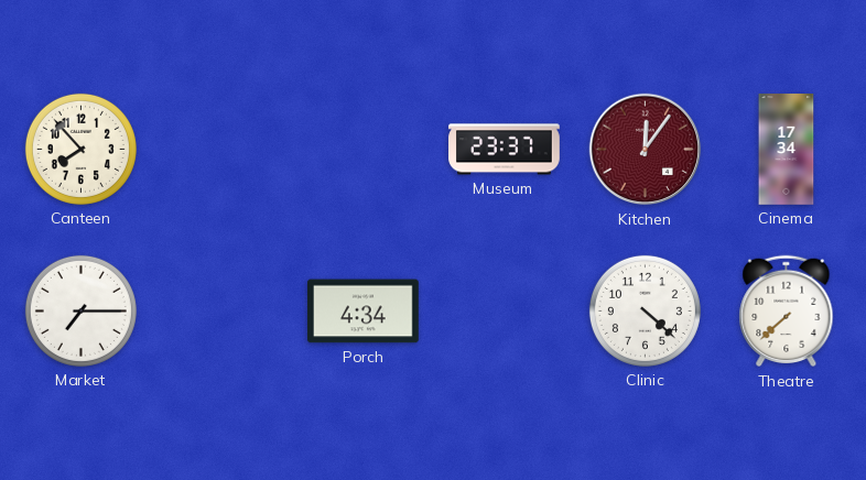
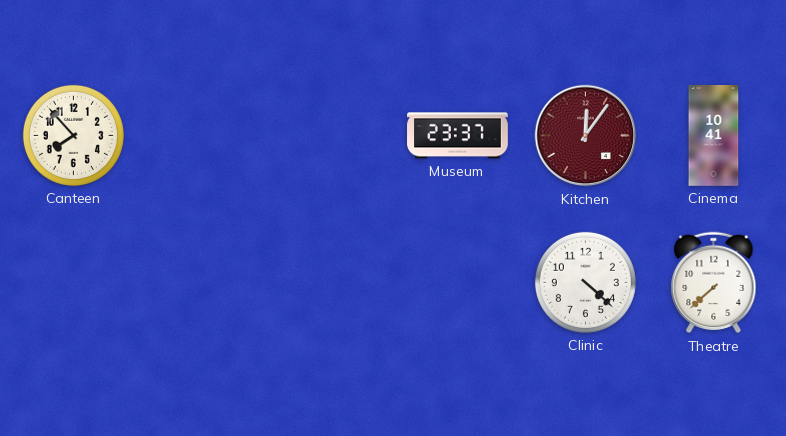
Cinema: 17:34 -> 10:41
Market: 7:15 -> none
Porch: 4:34 -> none
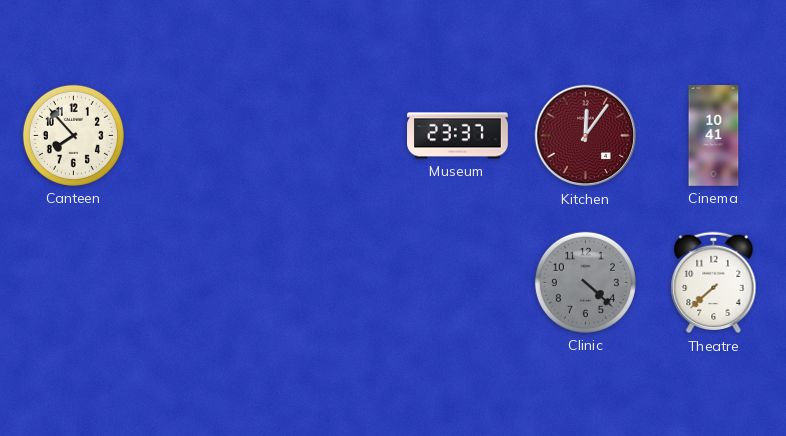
Clinic dial: white -> grey
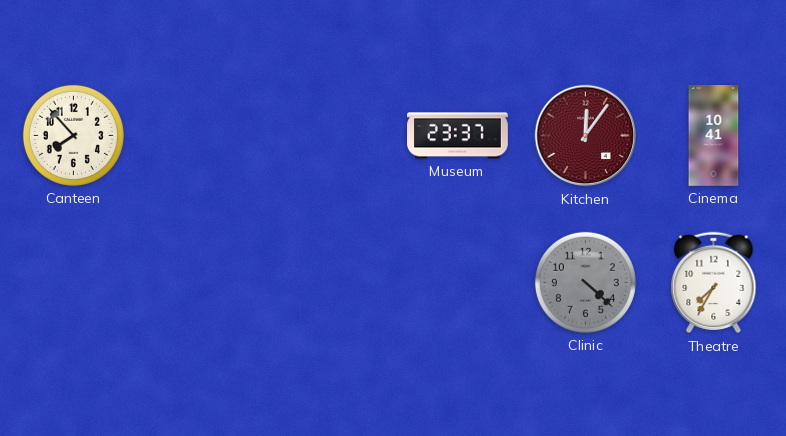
Theatre: 7:38 -> 7:35
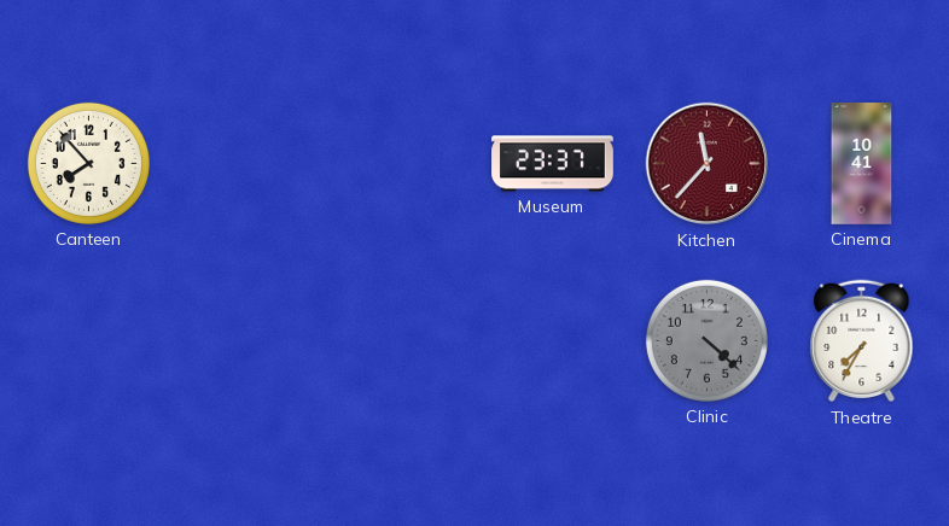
Kitchen: 12:06 -> 11:37
